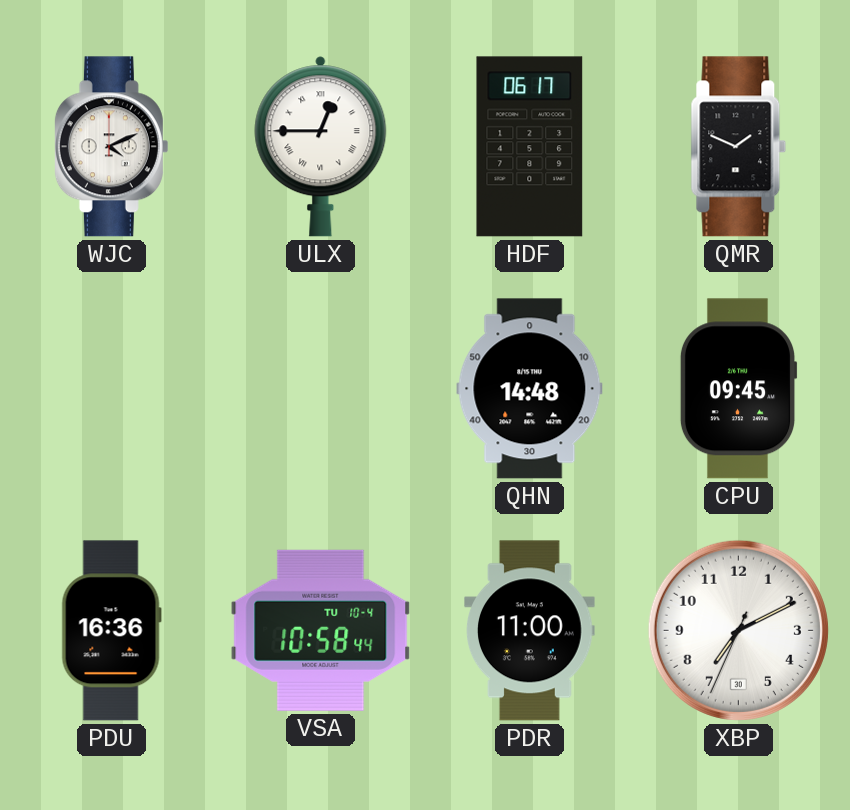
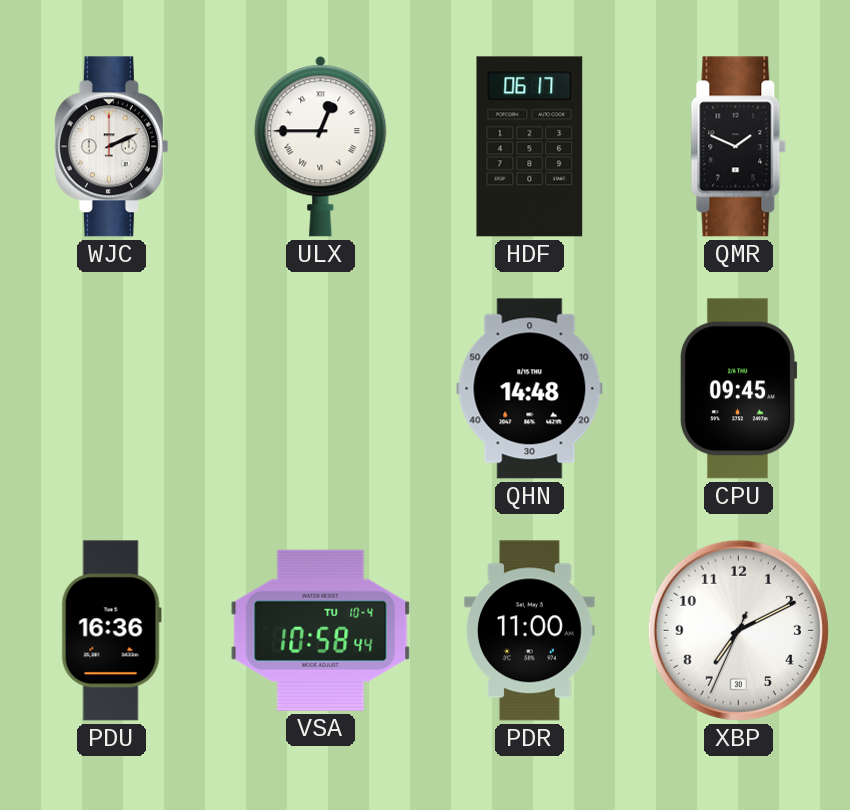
WJC: 4:11 -> 2:11
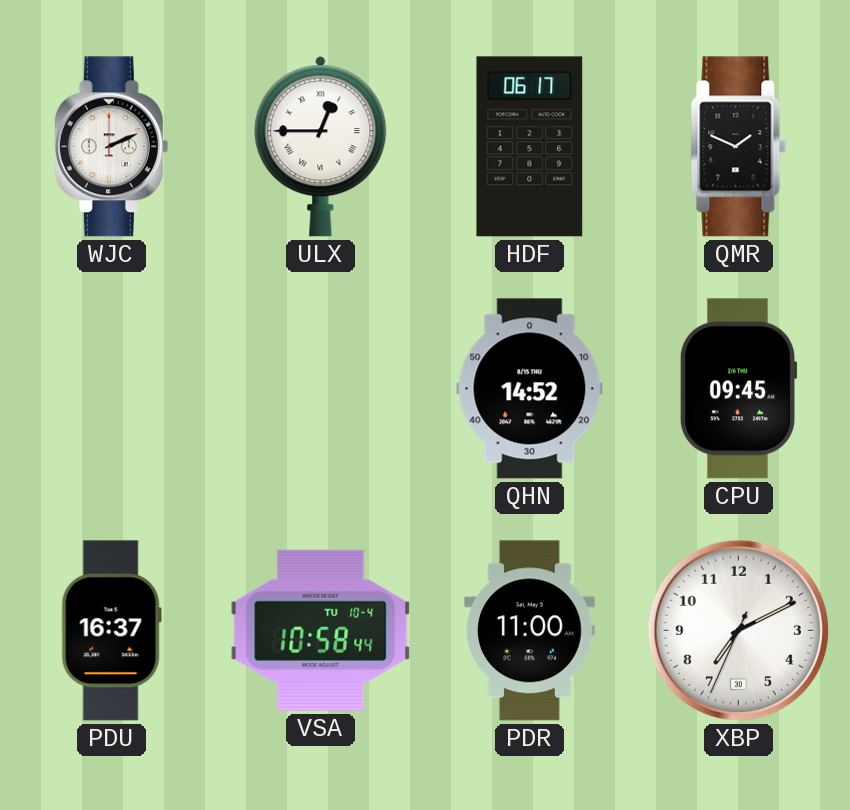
QHN: 14:48 -> 14:52
PDU: 16:36 -> 16:37
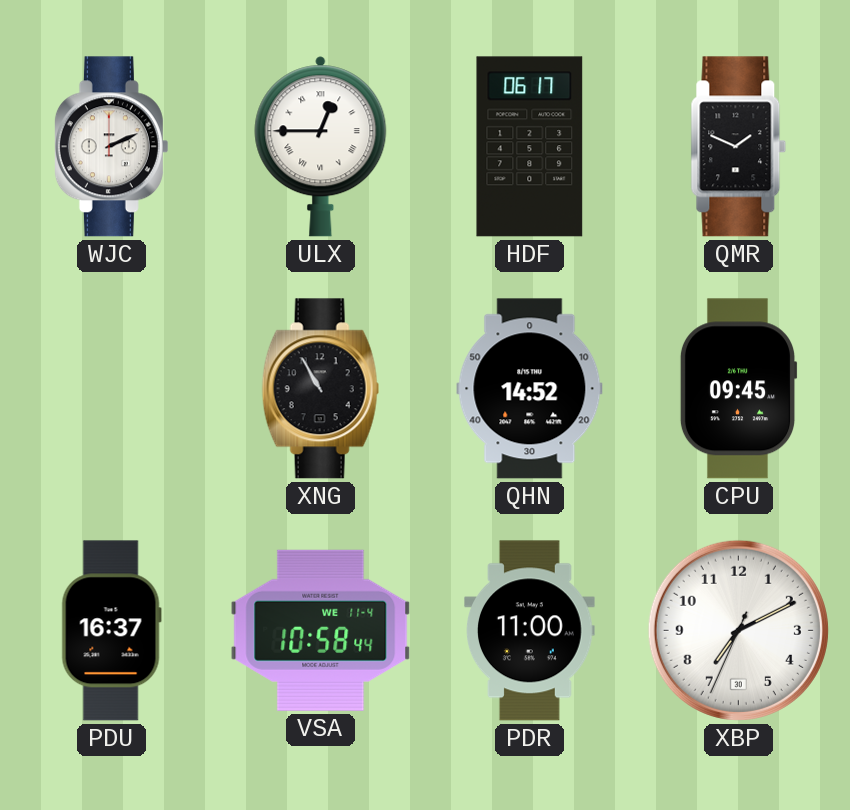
XNG: none -> 10:55
VSA date: TU 10-4 -> WE 11-4
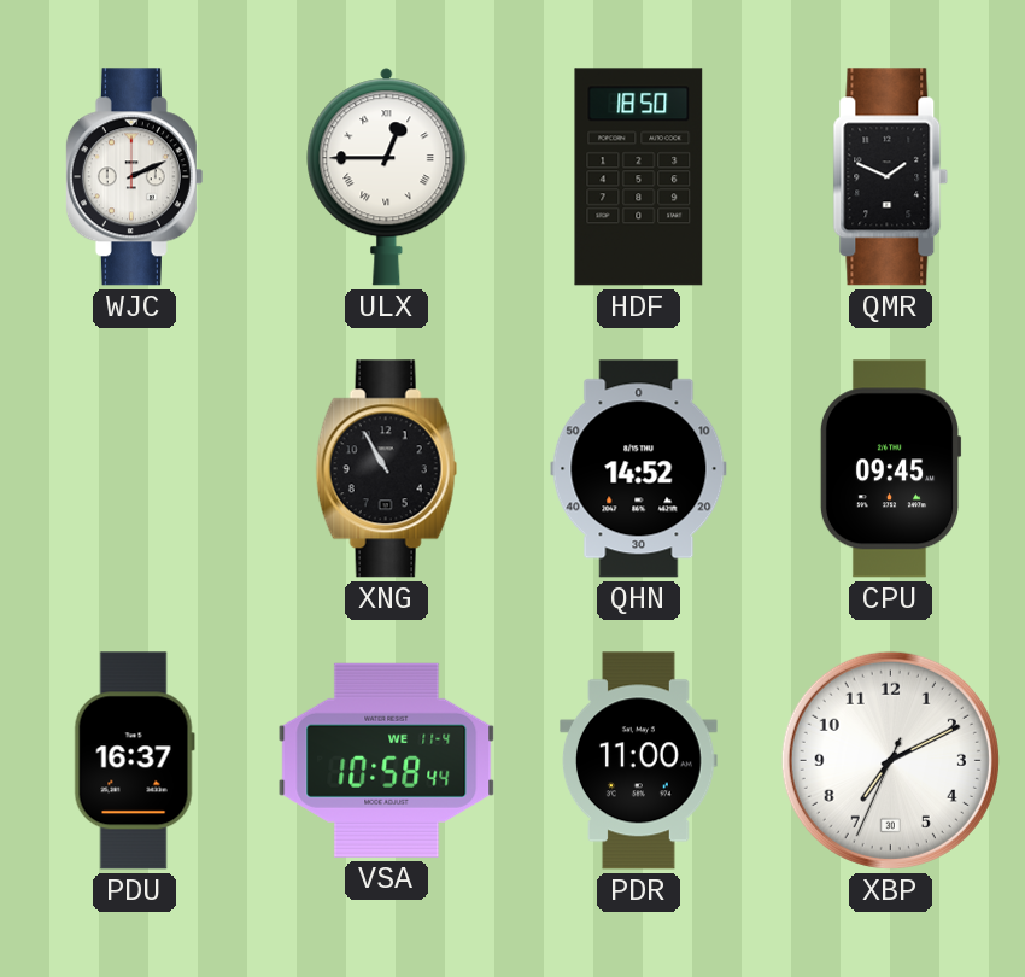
HDF: 06:17 -> 18:50
